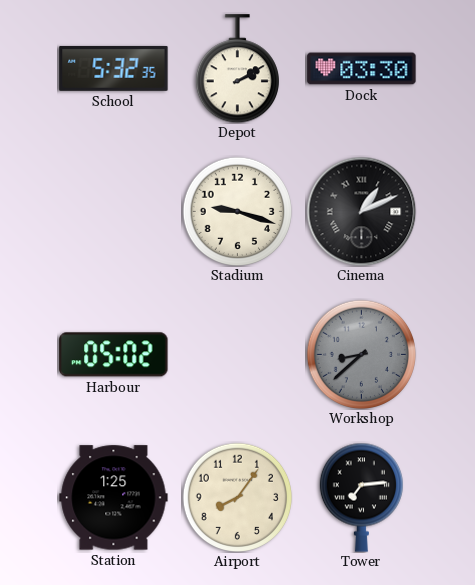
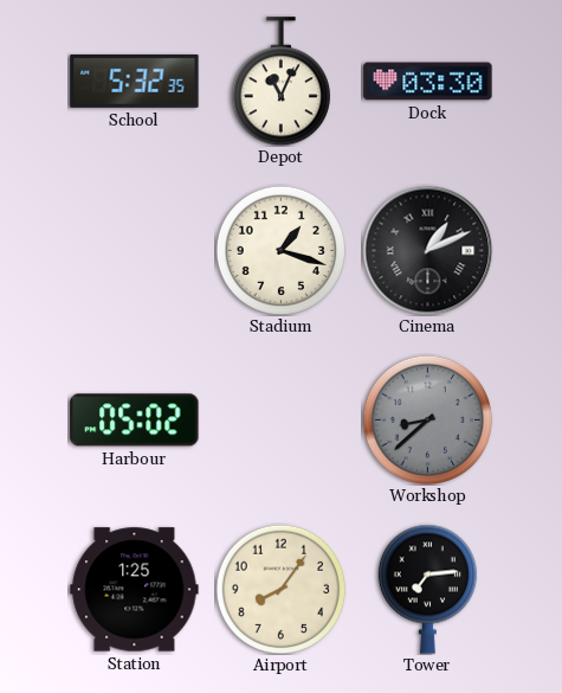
Depot: 2:10 -> 11:04
Stadium: 9:18 -> 1:18
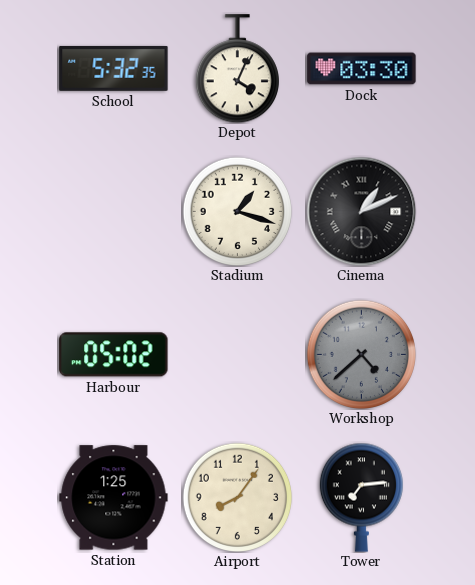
Depot: 11:04 -> 4:04
Workshop: 8:38 -> 4:38
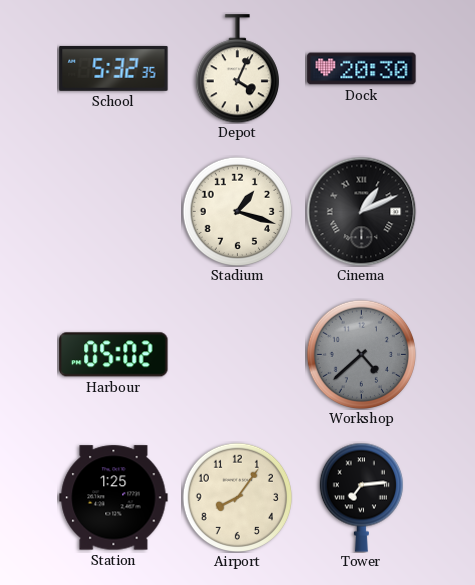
Dock: 03:30 -> 20:30
